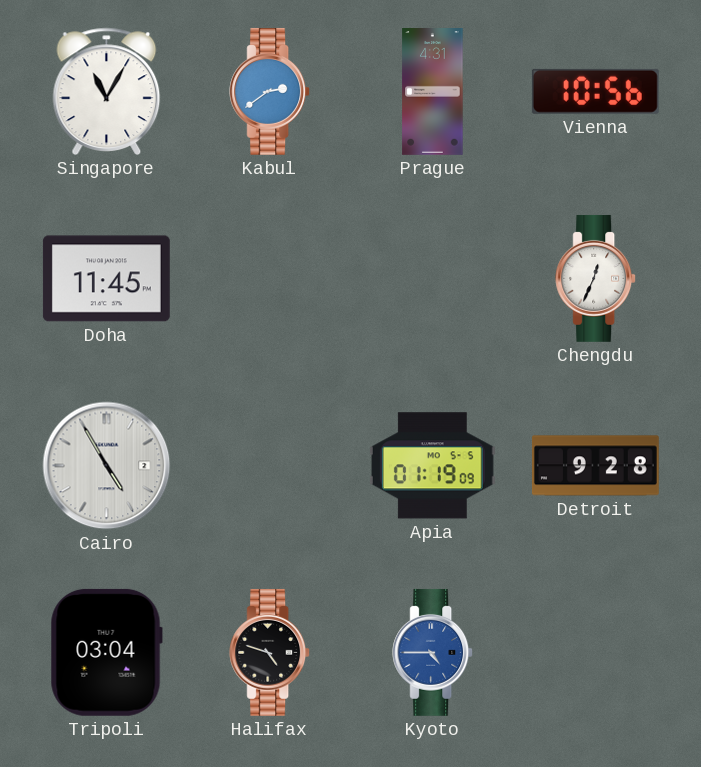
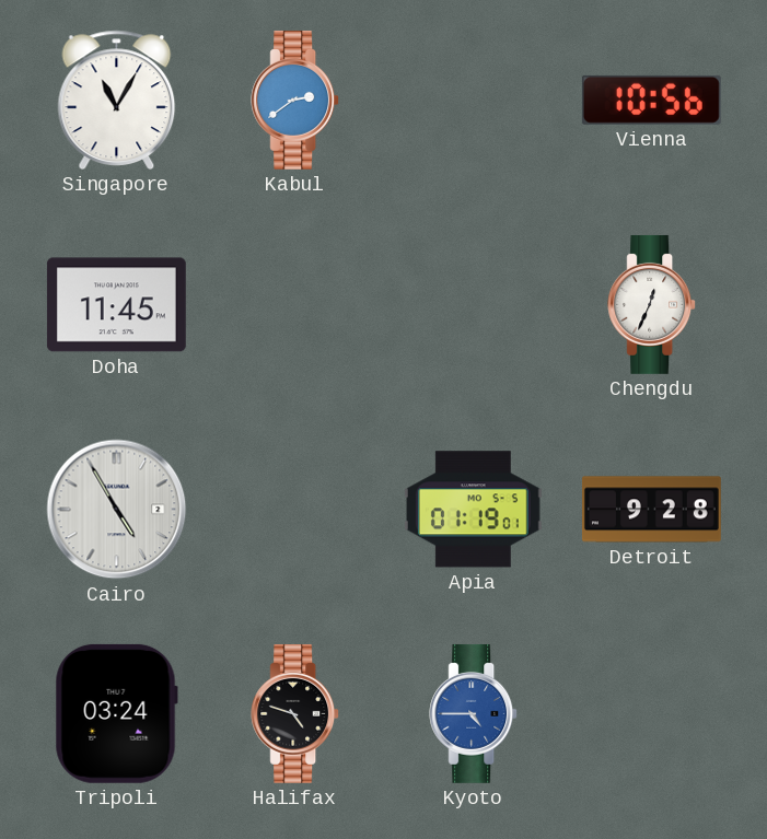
Prague: 4:31 -> none
Apia: 01:19:09 -> 01:19:01
Tripoli: 03:04 -> 03:24
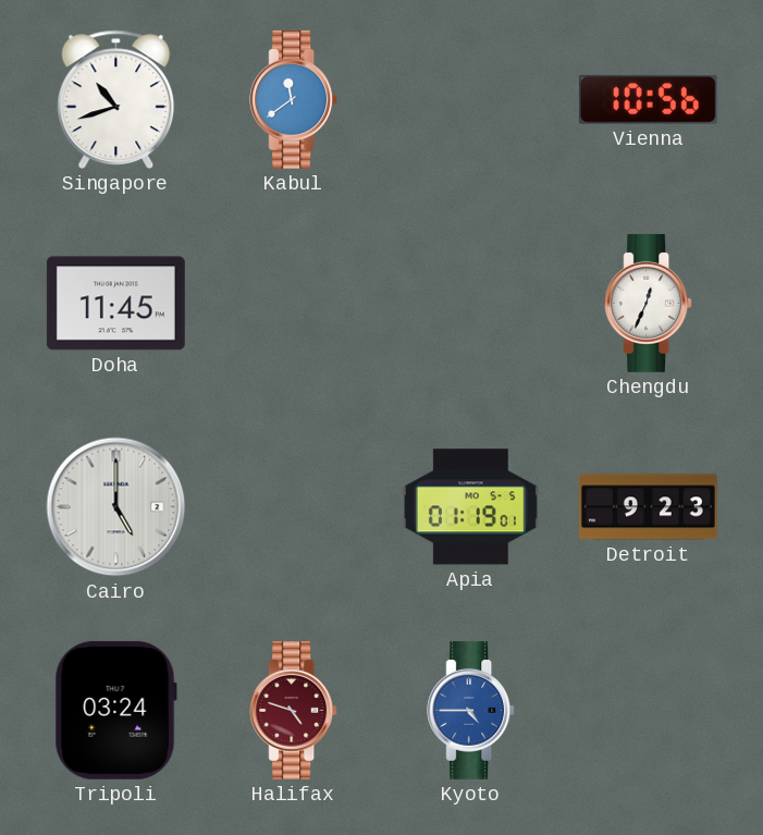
Singapore: 11:05 -> 10:42
Kabul: 2:39 -> 11:39
Cairo: 4:55 -> 5:00
Detroit: 9:28 -> 9:23
Halifax dial: black -> burgundy
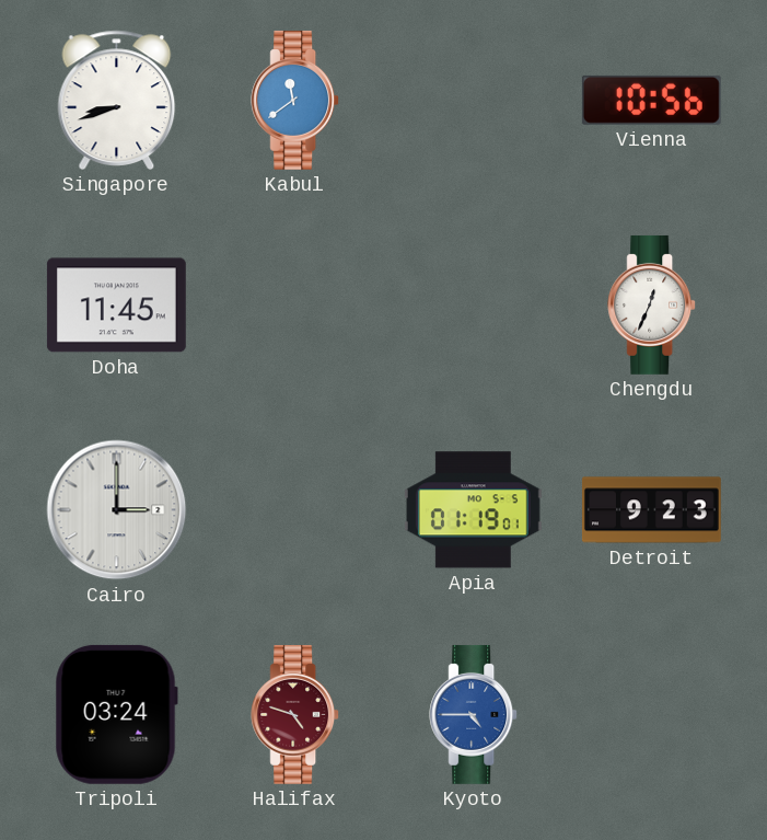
Singapore: 10:42 -> 8:42
Cairo: 5:00 -> 3:00
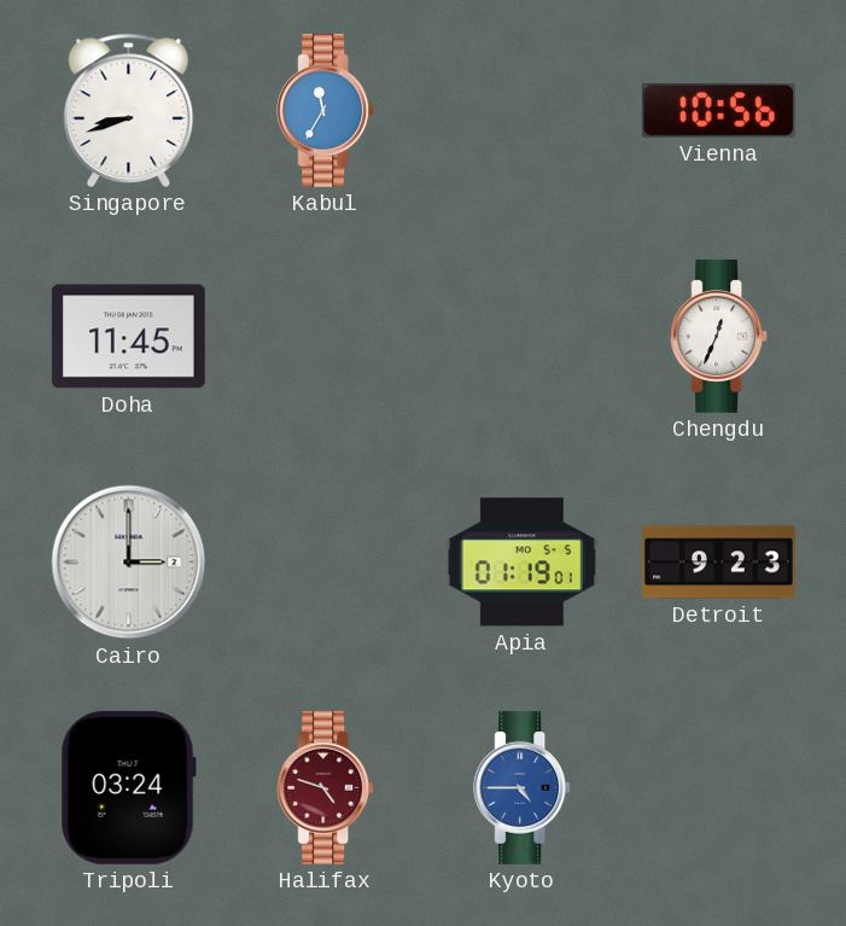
Kabul: 11:39 -> 11:35
